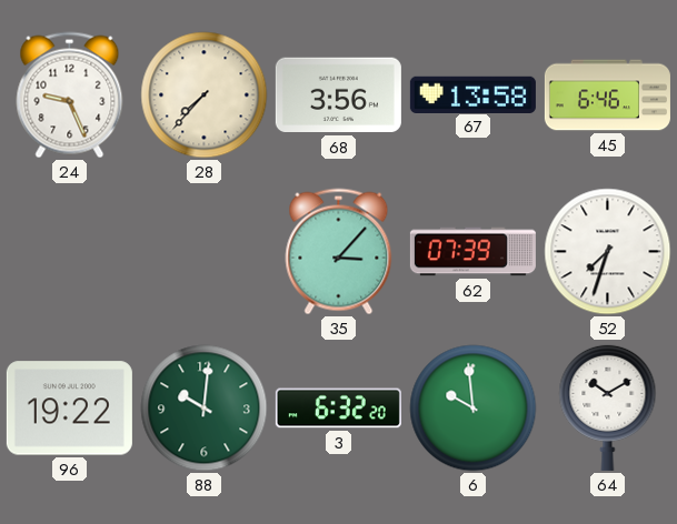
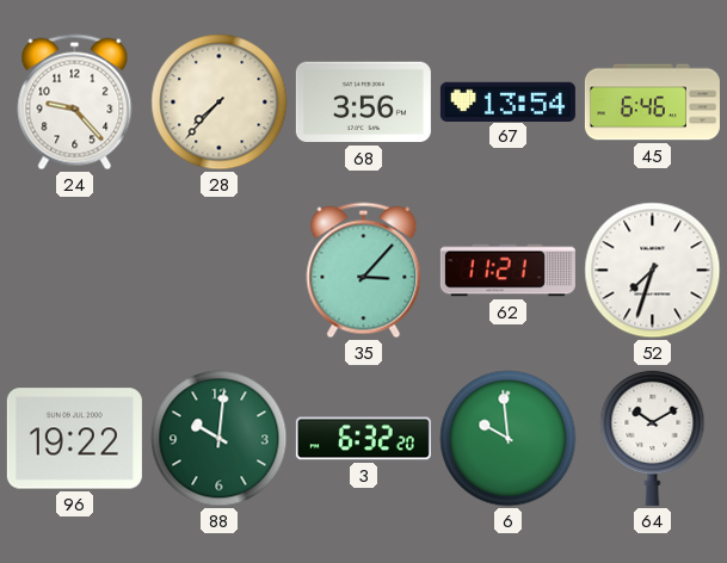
24: 9:26 -> 9:23
67: 13:58 -> 13:54
62: 07:39 -> 11:21
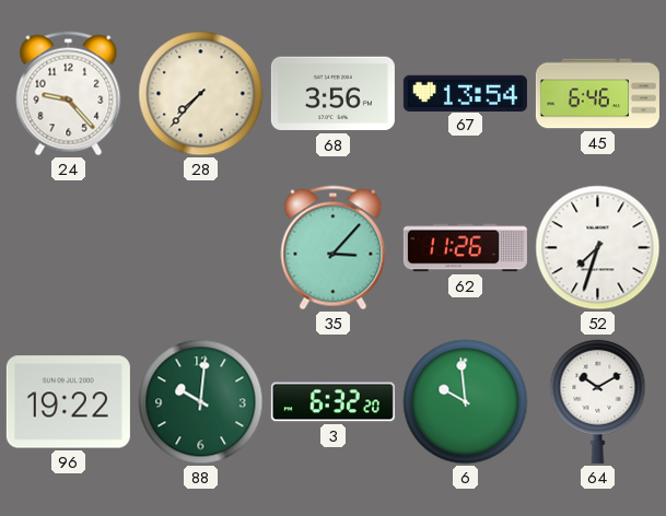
62: 11:21 -> 11:26
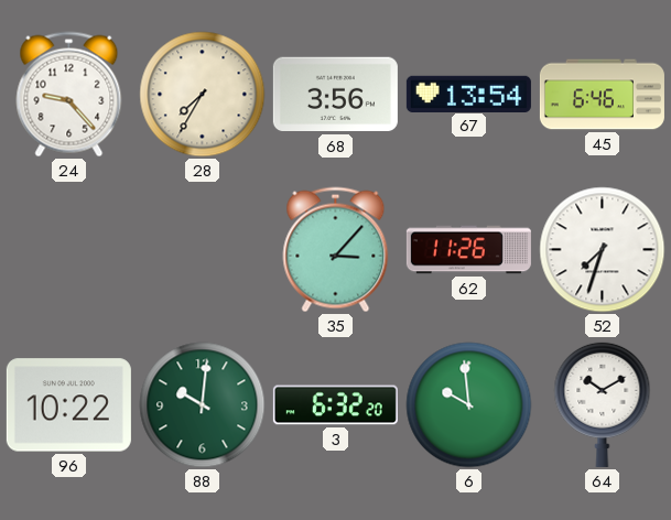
28: 7:37 -> 7:35
96: 19:22 -> 10:22
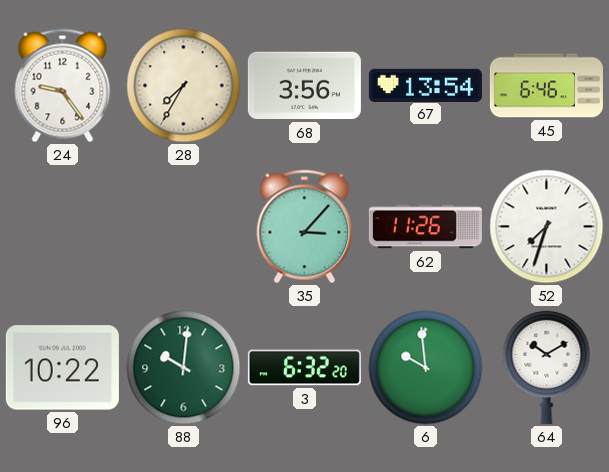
24: 9:23 -> 9:24
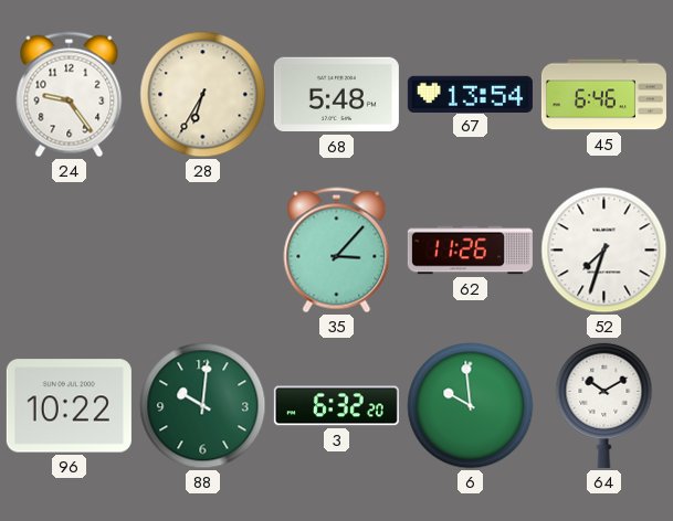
28: 7:35 -> 6:35
68: 3:56 -> 5:48
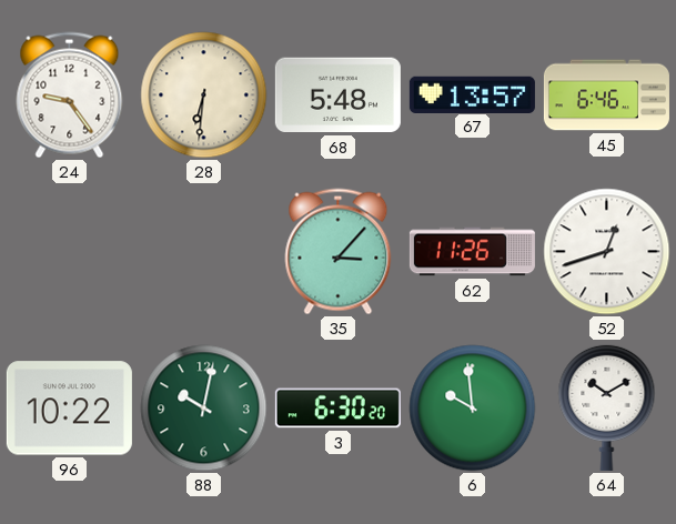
28: 6:35 -> 6:31
67: 13:54 -> 13:57
52: 7:33 -> 12:42
88: 10:01 -> 10:02
3: 6:32 -> 6:30
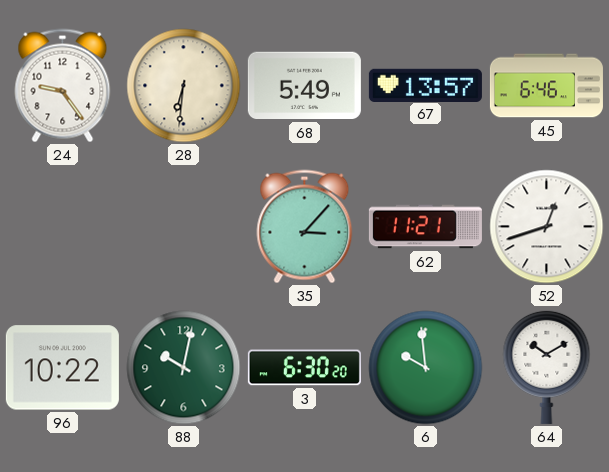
68: 5:48 -> 5:49
62: 11:26 -> 11:21
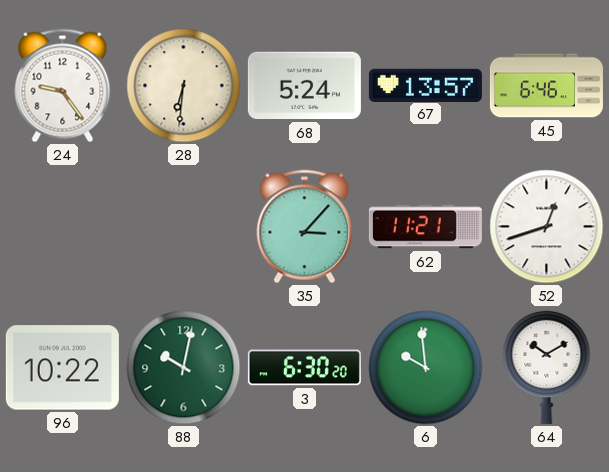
68: 5:49 -> 5:24
